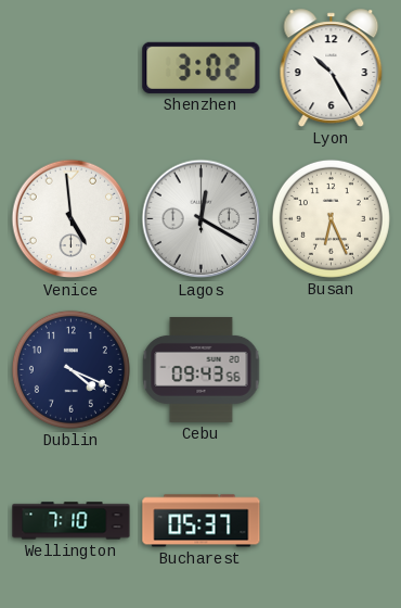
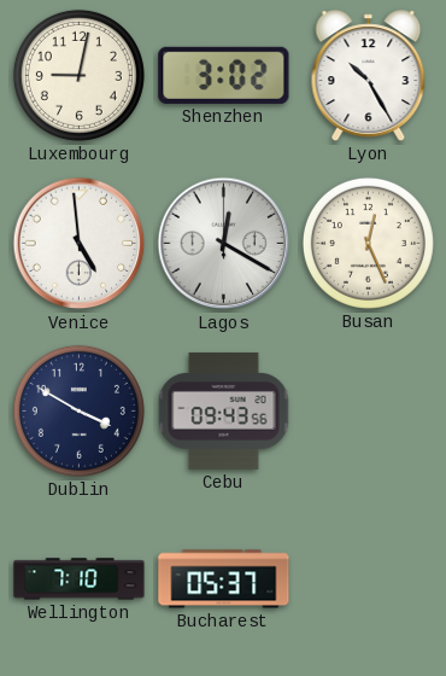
Luxembourg: none -> 9:02
Busan: 6:26 -> 12:26
Dublin: 4:19 -> 3:50
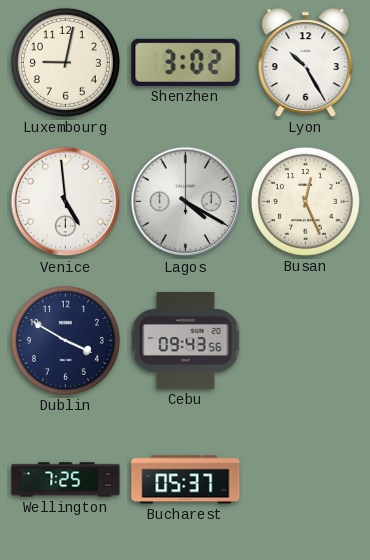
Lagos: 12:20 -> 4:20
Wellington: 7:10 -> 7:25
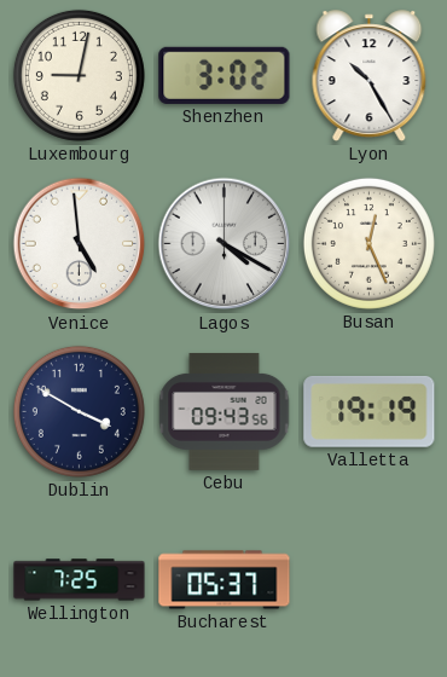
Valletta: none -> 19:19
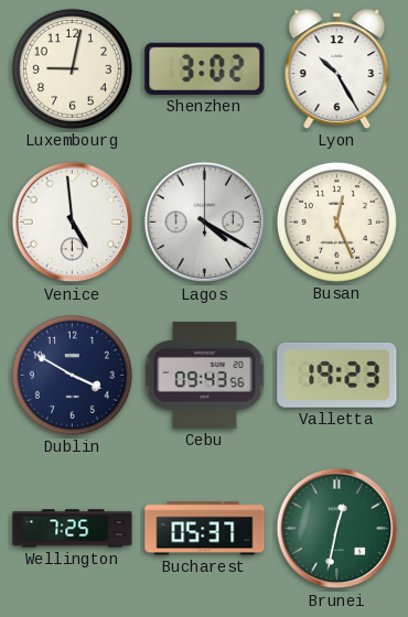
Valletta: 19:19 -> 19:23
Brunei: none -> 12:32
